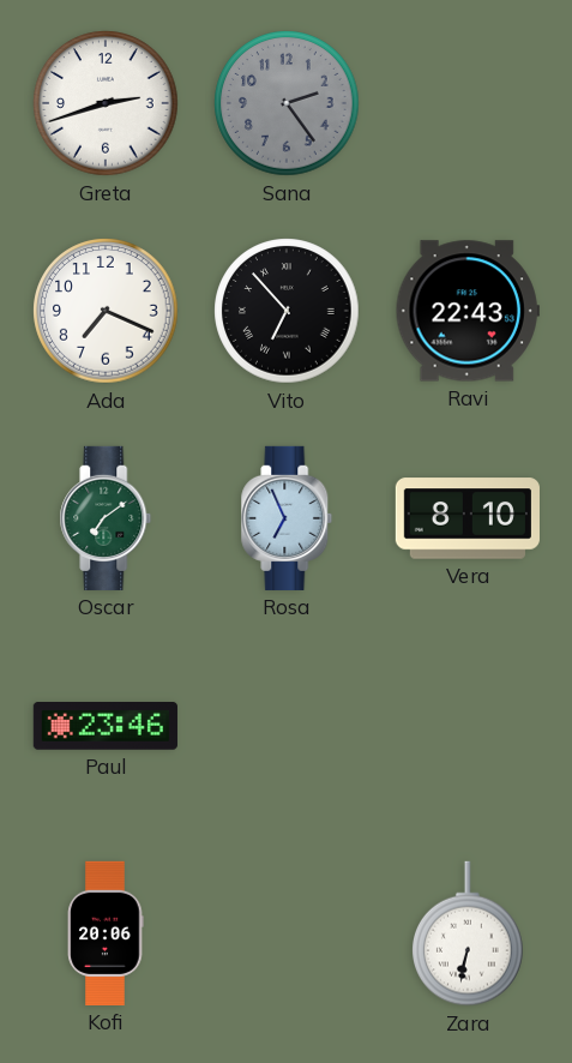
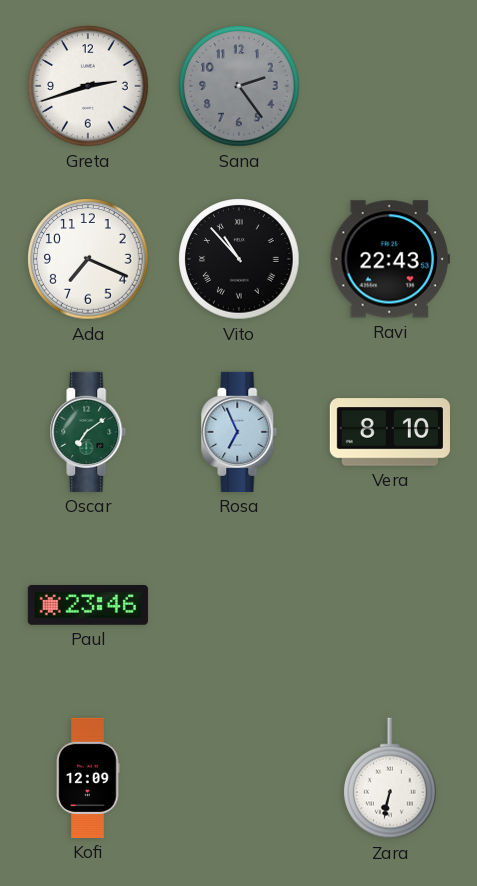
Vito: 6:53 -> 10:53
Kofi: 20:06 -> 12:09
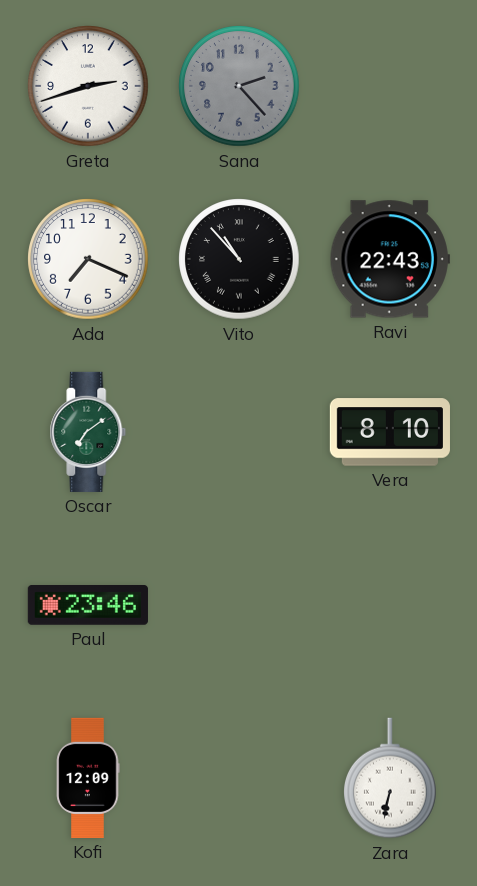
Sana: 2:24 -> 2:23
Rosa: 6:56 -> none
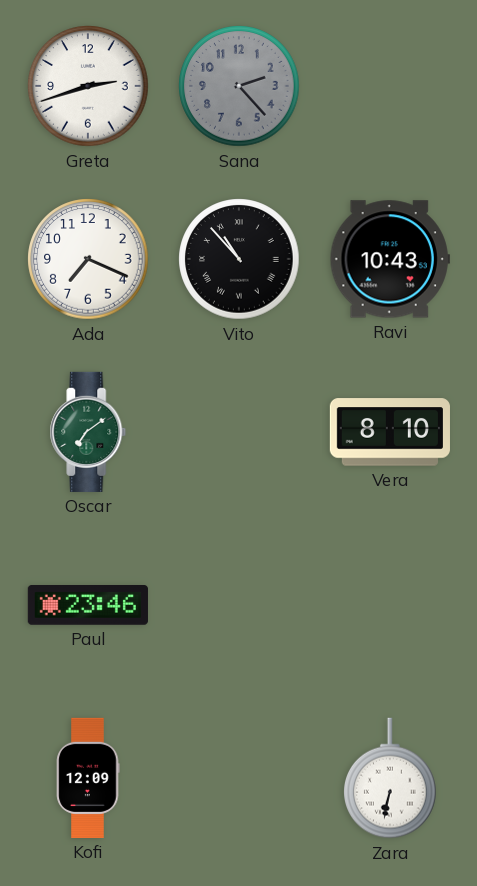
Ravi: 22:43 -> 10:43
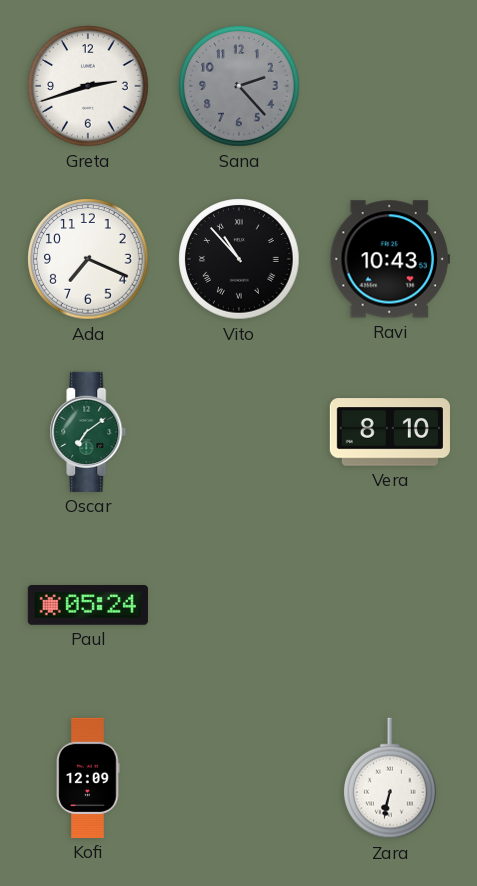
Paul: 23:46 -> 05:24
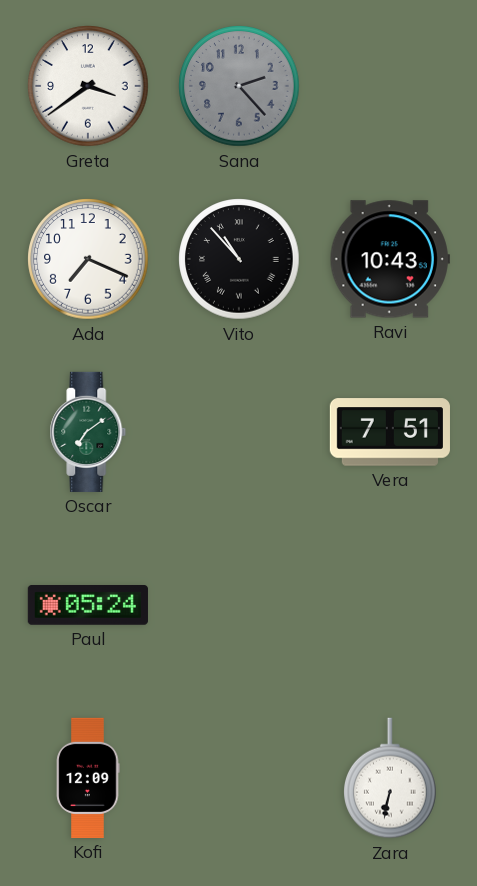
Greta: 2:42 -> 3:39
Vera: 8:10 -> 7:51
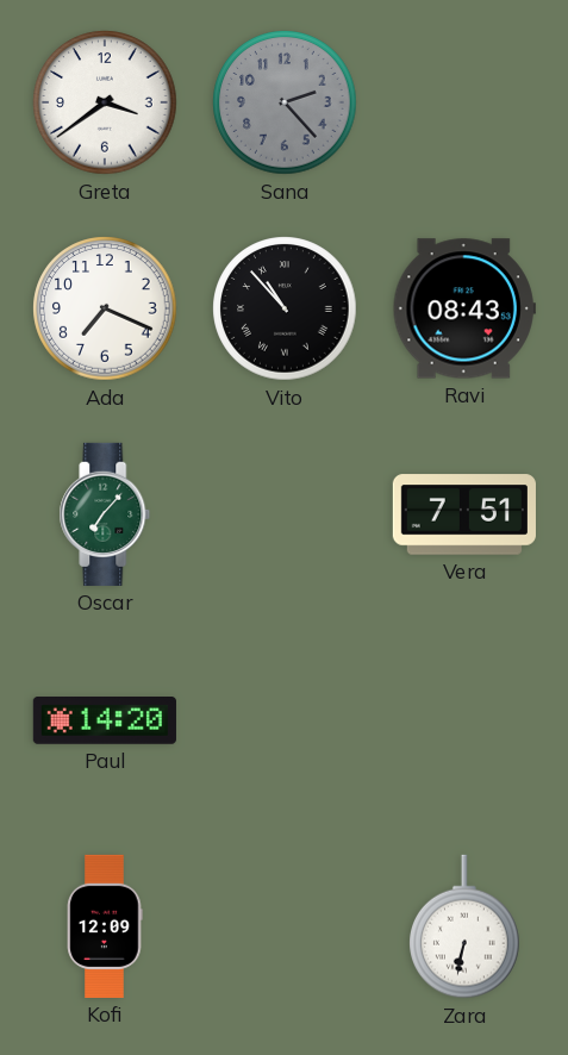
Ravi: 10:43 -> 08:43
Oscar: 7:09 -> 7:07
Paul: 05:24 -> 14:20
